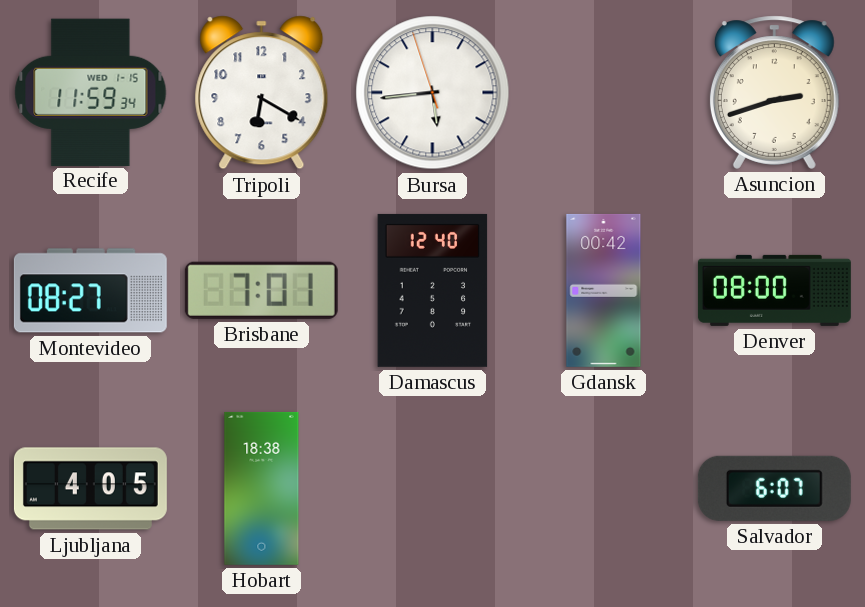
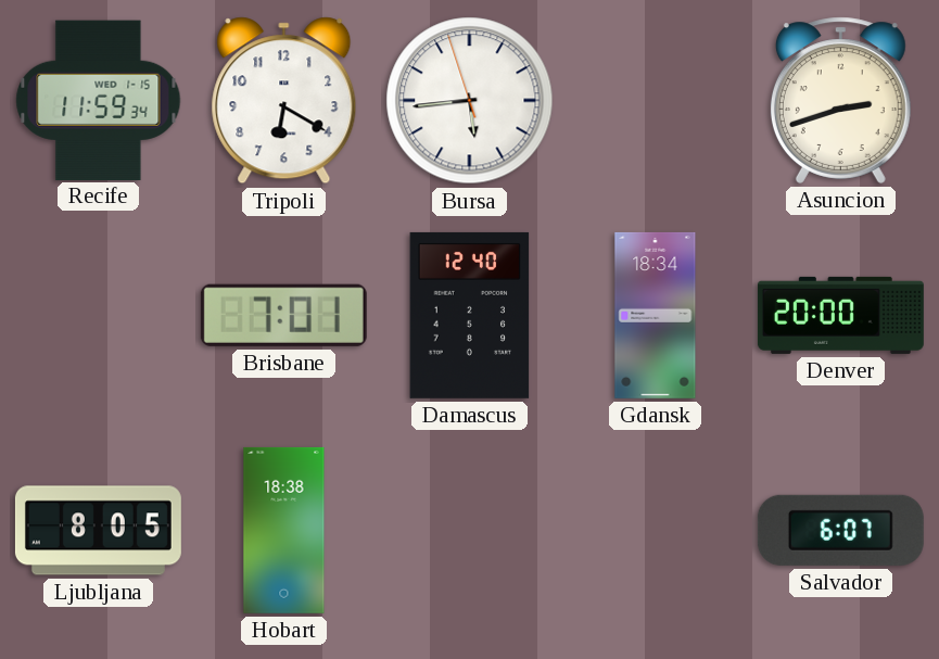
Montevideo: 08:27 -> none
Gdansk: 00:42 -> 18:34
Denver: 08:00 -> 20:00
Ljubljana: 4:05 -> 8:05
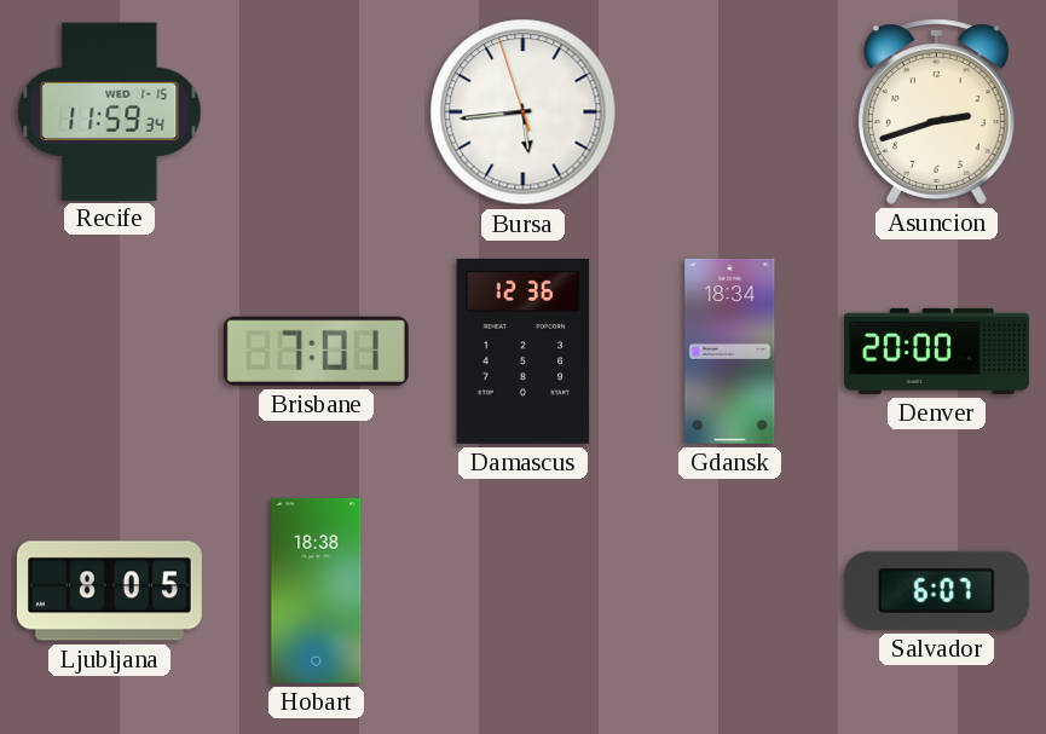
Tripoli: 6:20 -> none
Damascus: 12:40 -> 12:36
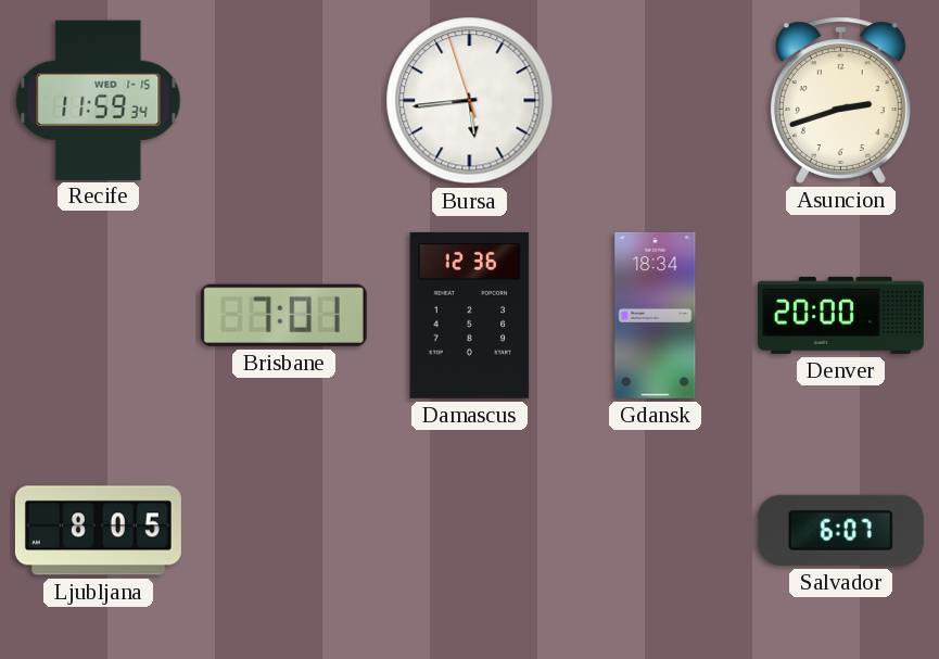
Hobart: 18:38 -> none
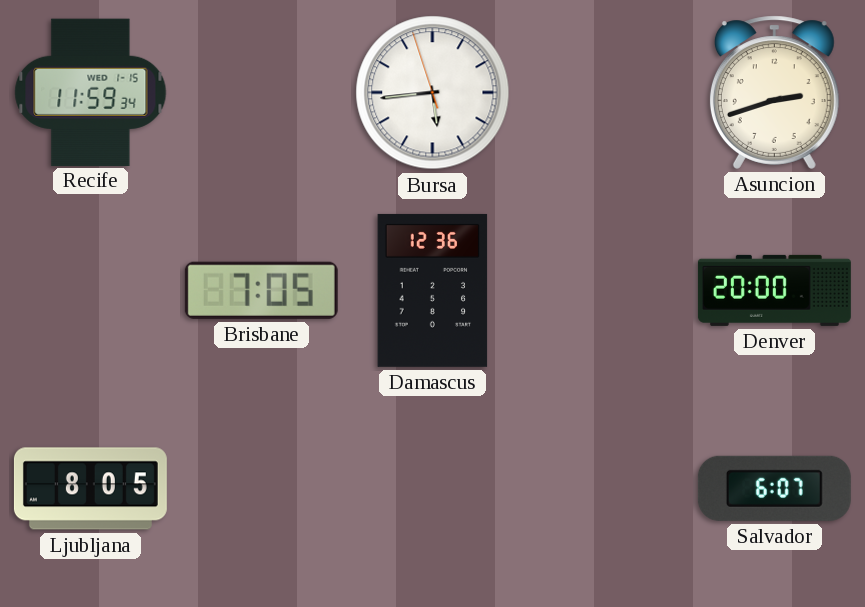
Brisbane: 7:01 -> 7:05
Gdansk: 18:34 -> none
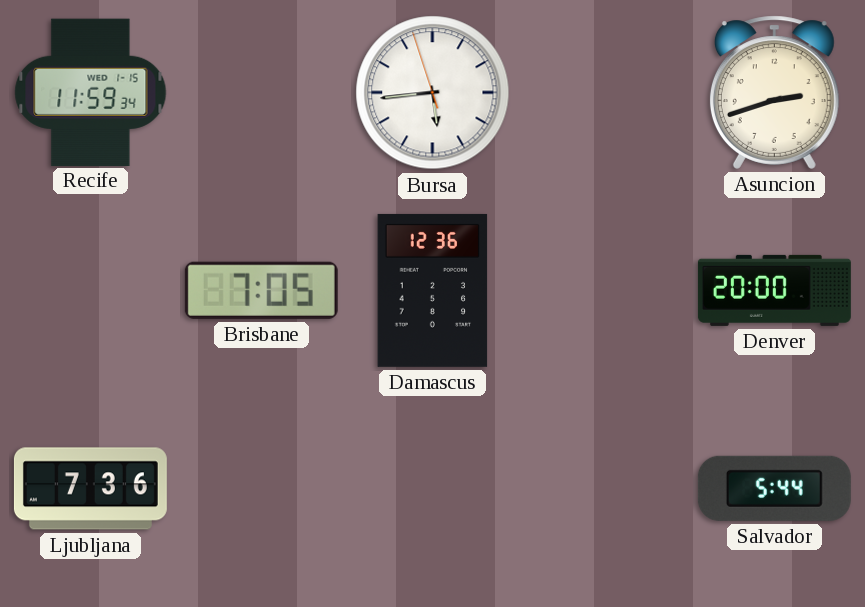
Ljubljana: 8:05 -> 7:36
Salvador: 6:07 -> 5:44
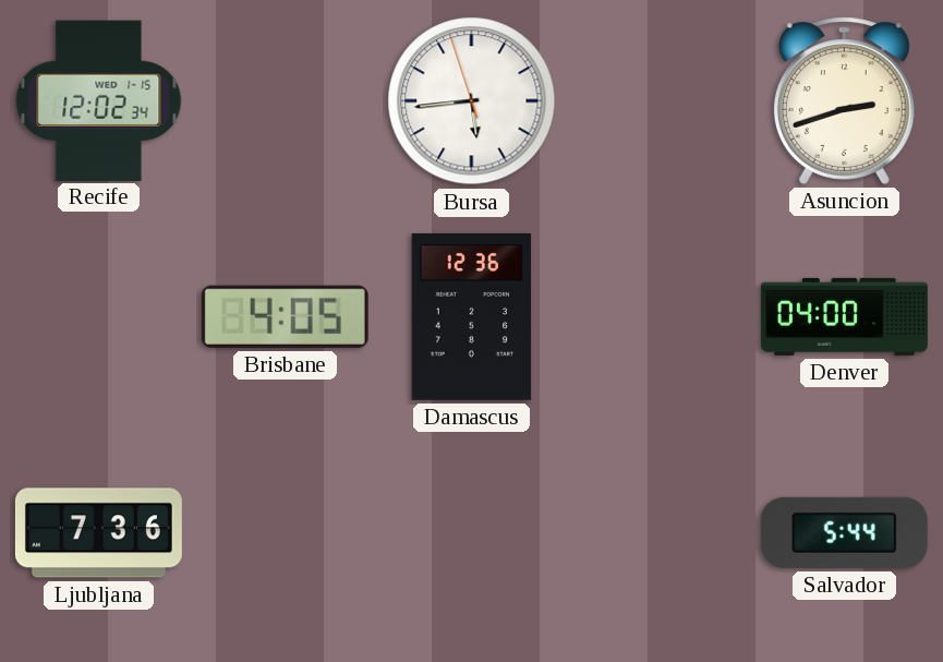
Recife: 11:59 -> 12:02
Brisbane: 7:05 -> 4:05
Denver: 20:00 -> 04:00
